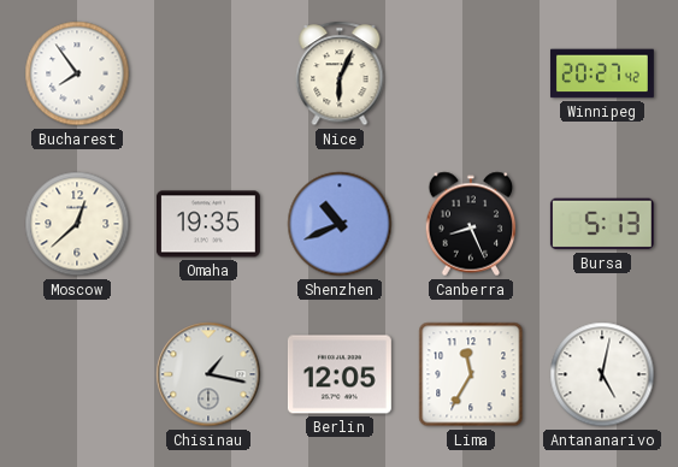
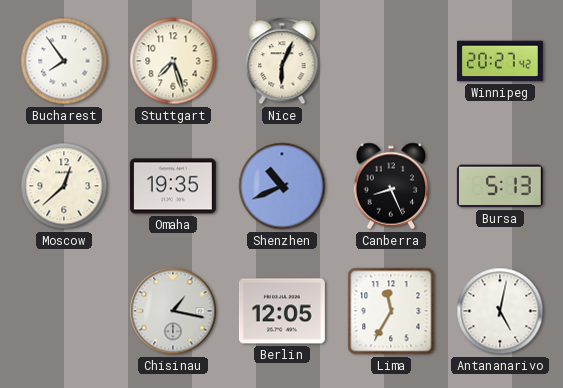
Stuttgart: none -> 7:27
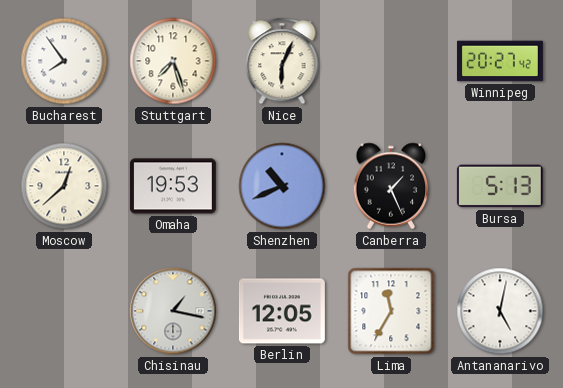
Omaha: 19:35 -> 19:53
Canberra: 8:26 -> 1:26
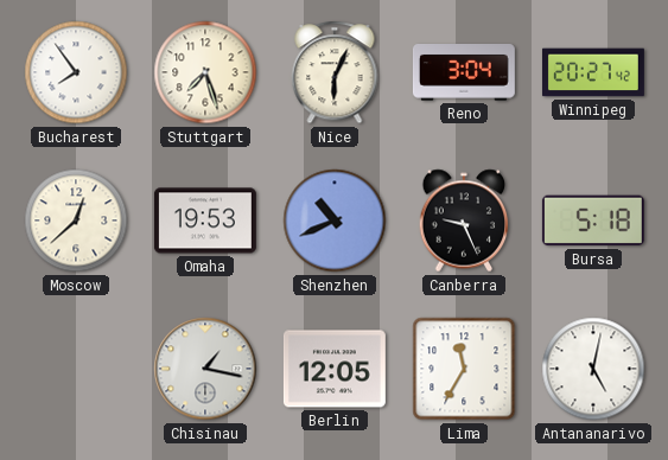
Reno: none -> 3:04
Canberra: 1:26 -> 9:26
Bursa: 5:13 -> 5:18
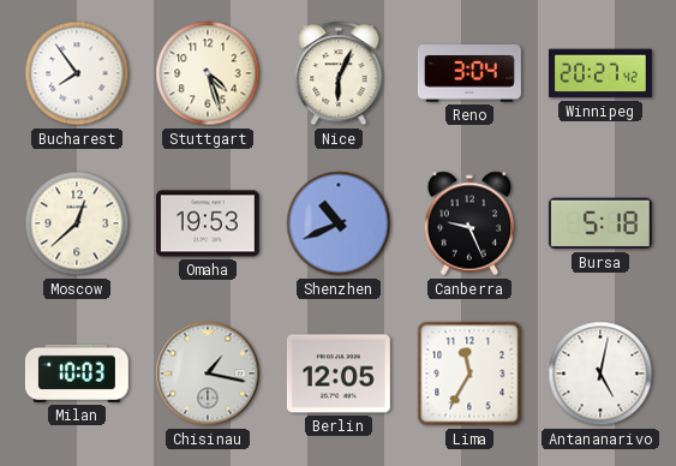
Stuttgart: 7:27 -> 4:27
Milan: none -> 10:03
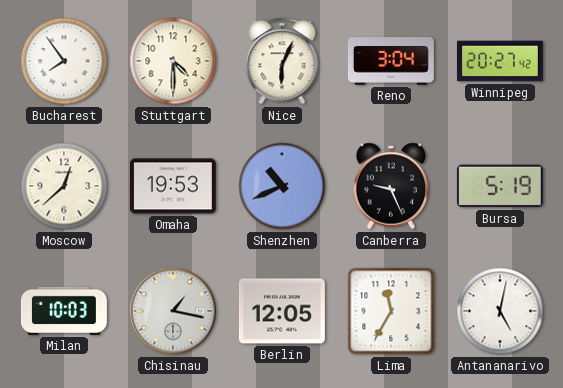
Stuttgart: 4:27 -> 4:30
Bursa: 5:18 -> 5:19
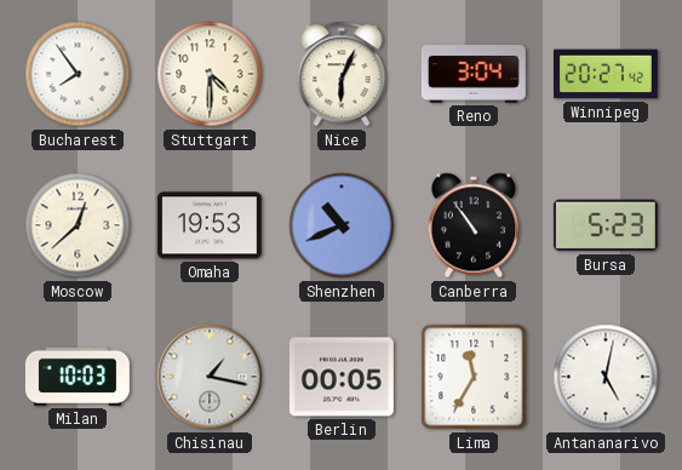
Canberra: 9:26 -> 10:54
Bursa: 5:19 -> 5:23
Berlin: 12:05 -> 00:05
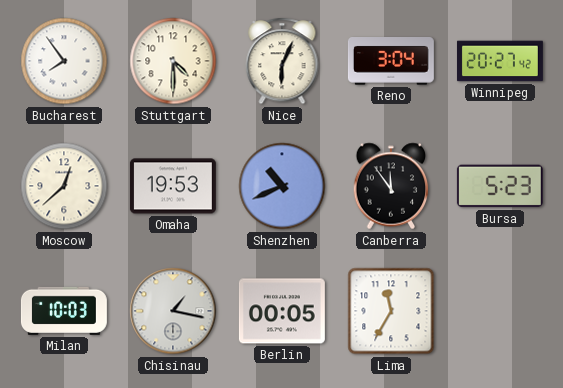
Canberra: 10:54 -> 11:54
Antananarivo: 5:02 -> none
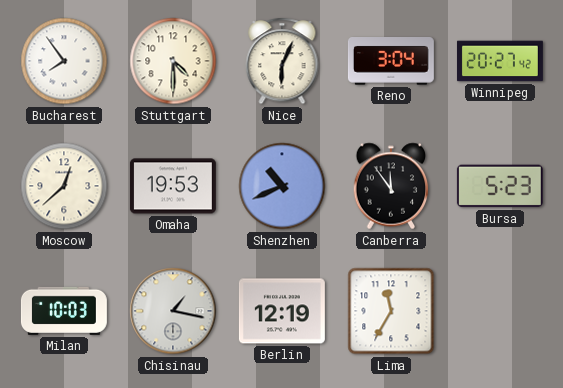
Berlin: 00:05 -> 12:19
